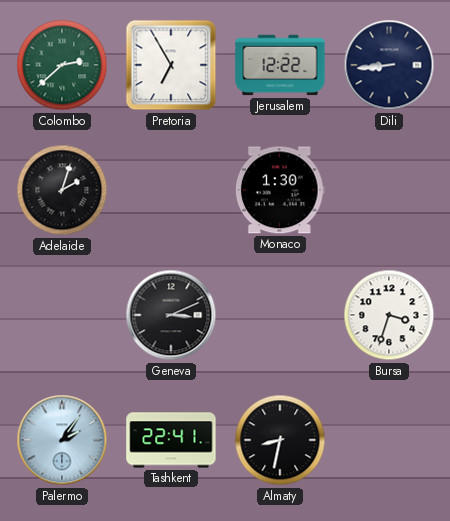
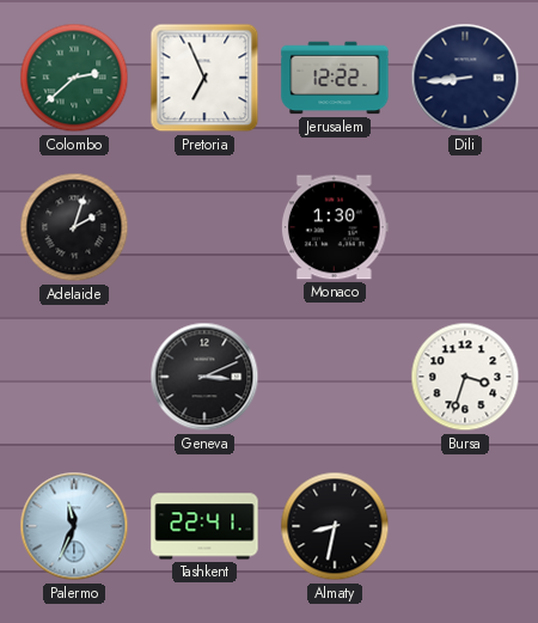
Pretoria: 6:55 -> 6:56
Palermo: 2:06 -> 11:34
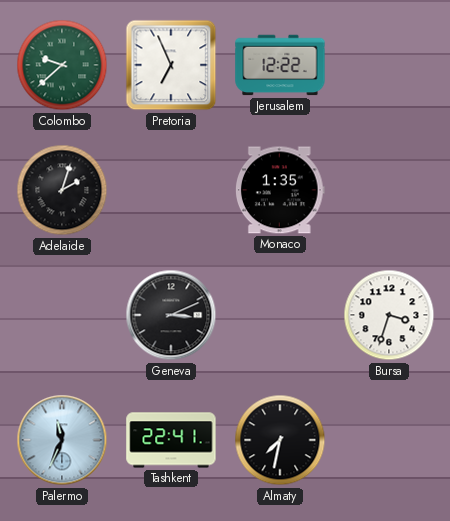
Colombo: 2:38 -> 9:38
Dili: 8:44 -> none
Monaco: 1:30 -> 1:35
Almaty: 8:32 -> 7:32
